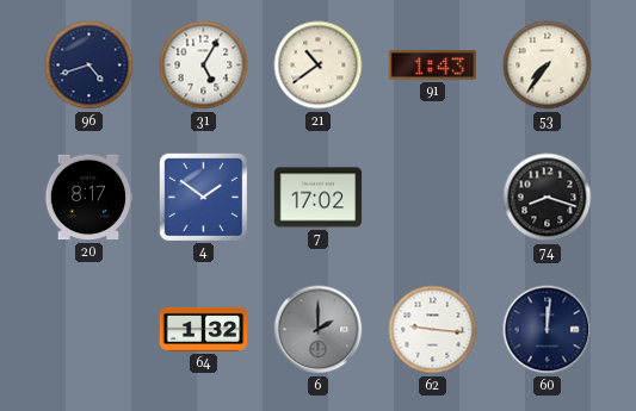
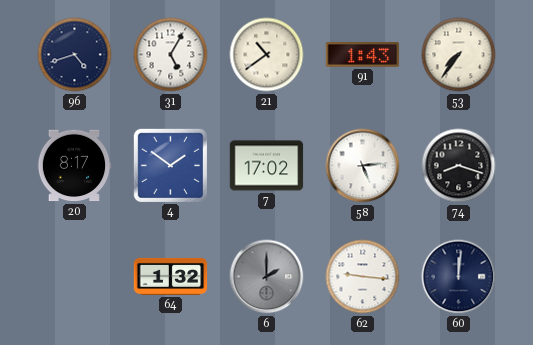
58: none -> 5:14
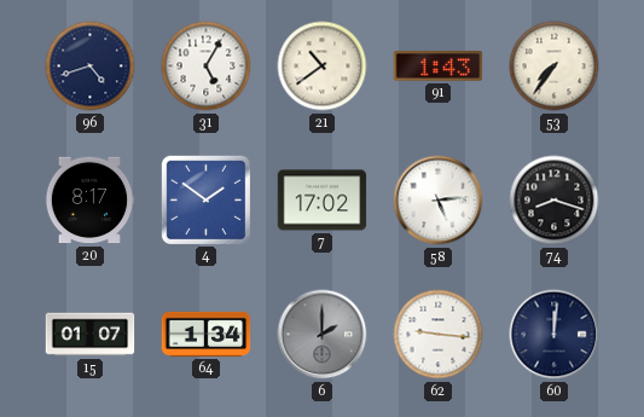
15: none -> 01:07
64: 1:32 -> 1:34
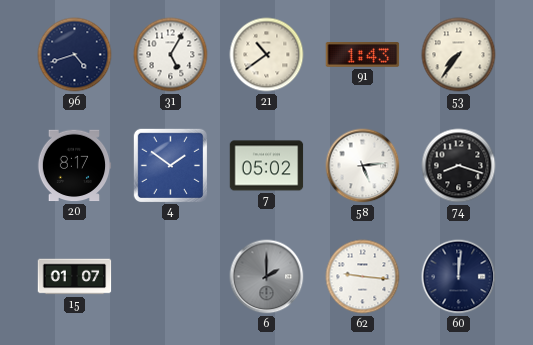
7: 17:02 -> 05:02
64: 1:34 -> none
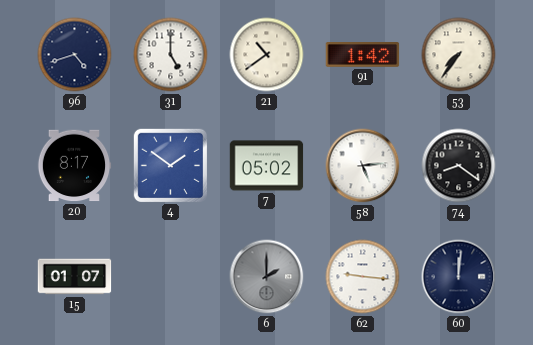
31: 5:05 -> 5:00
91: 1:43 -> 1:42
74: 8:18 -> 8:21
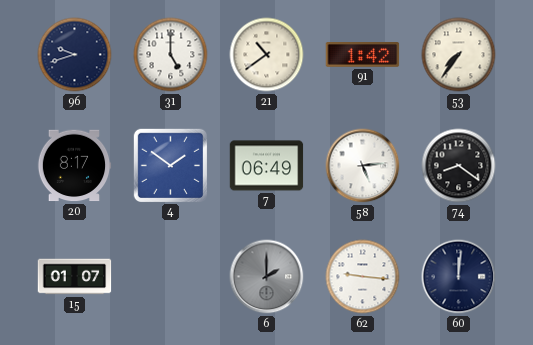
96: 4:42 -> 9:42
7: 05:02 -> 06:49
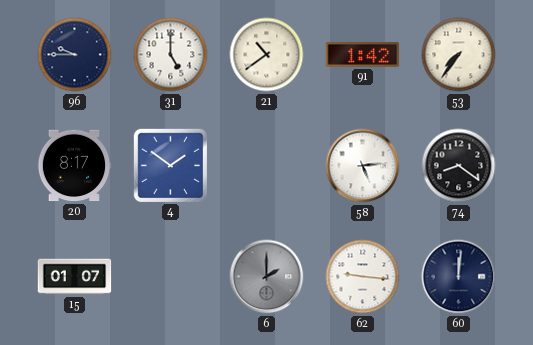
96: 9:42 -> 9:45
7: 06:49 -> none
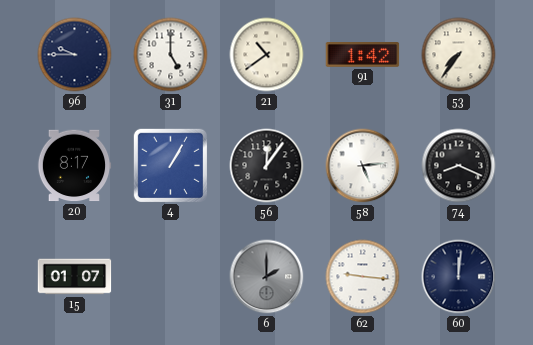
4: 1:51 -> 1:05
56: none -> 12:06
74: 8:21 -> 8:19
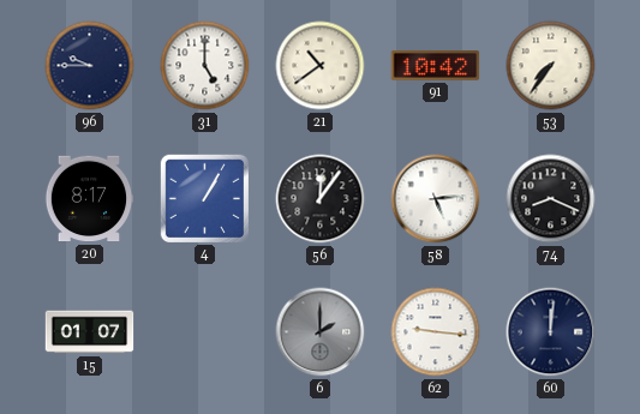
91: 1:42 -> 10:42
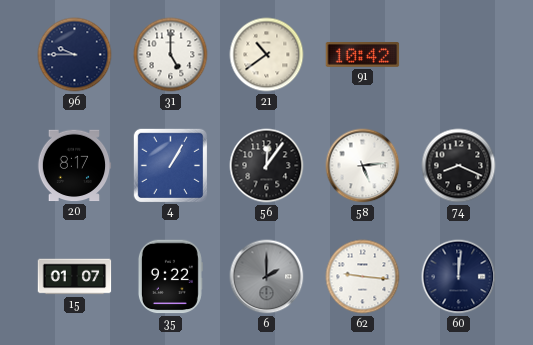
53: 7:36 -> none
35: none -> 9:22
